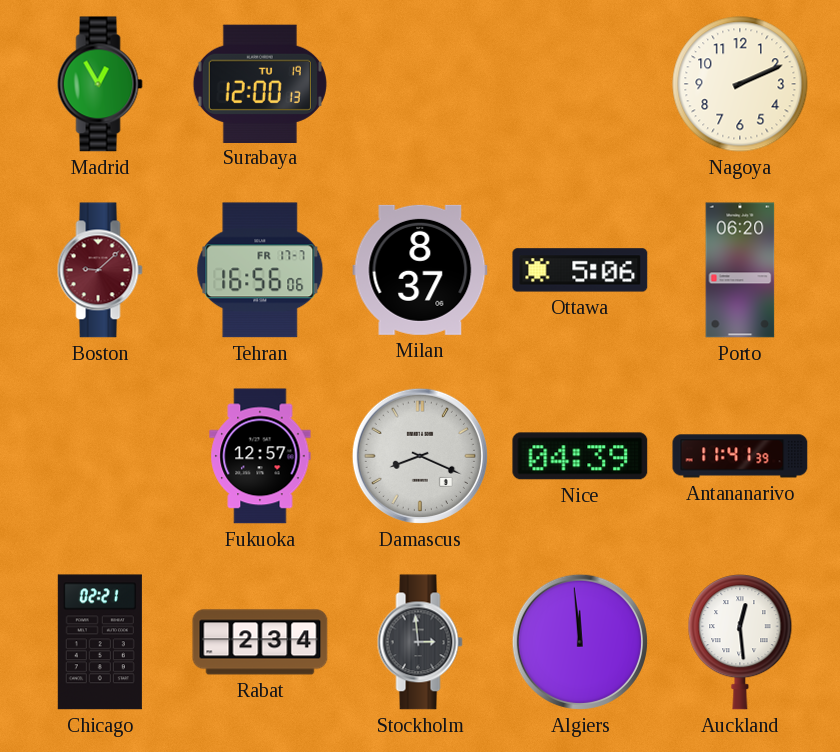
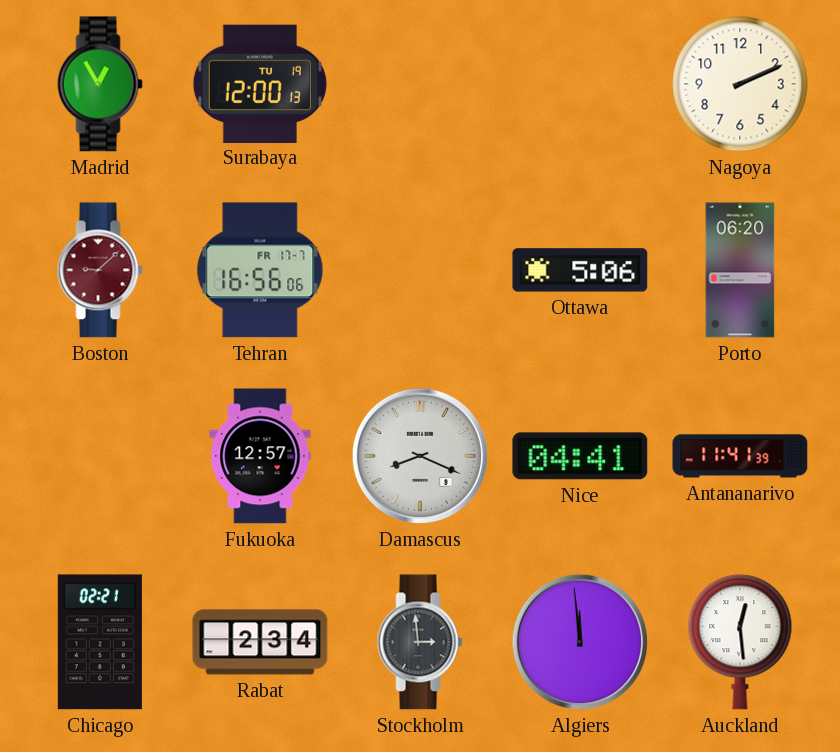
Milan: 8:37 -> none
Nice: 04:39 -> 04:41
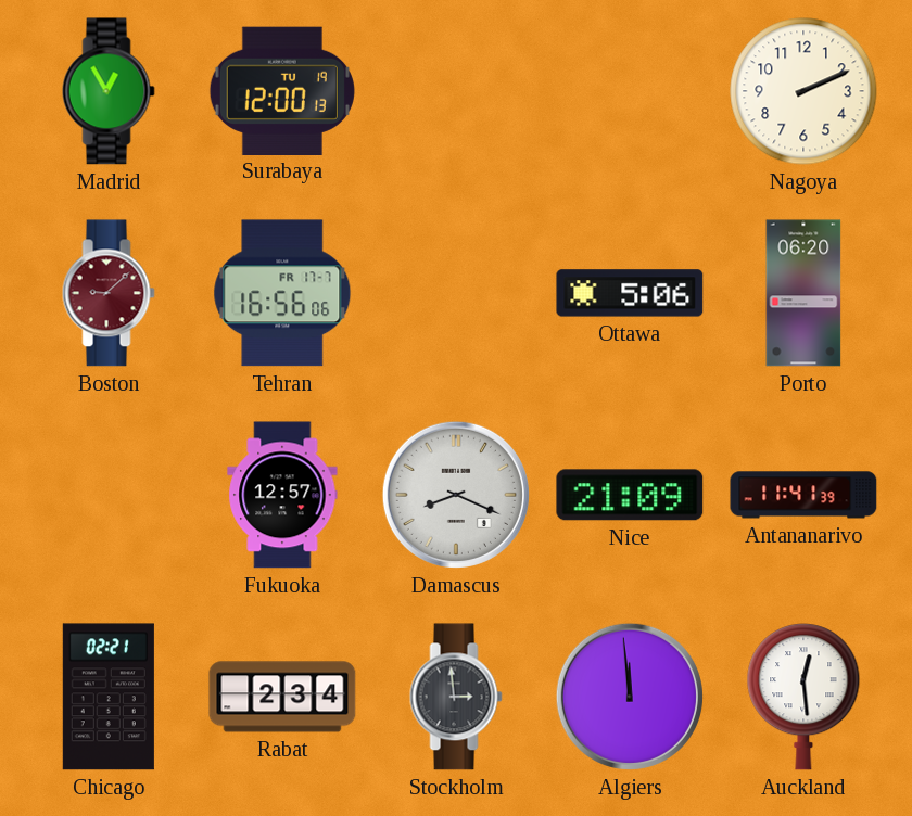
Nice: 04:41 -> 21:09
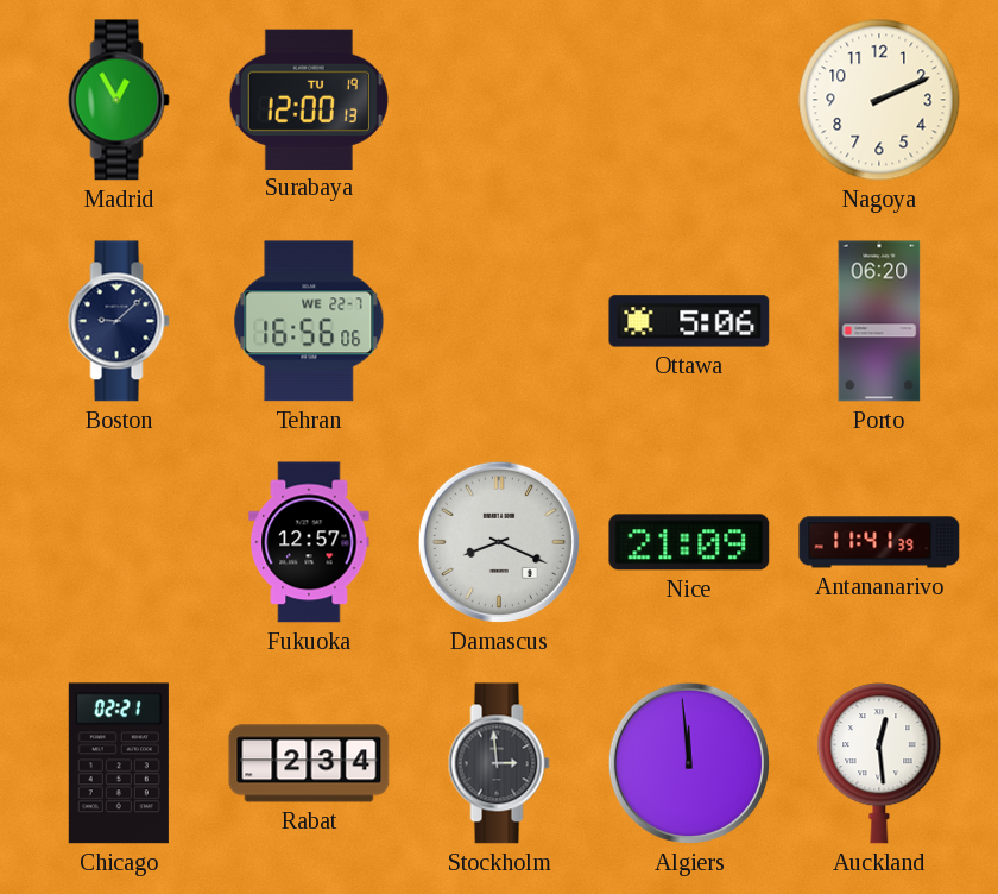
Boston dial: burgundy -> navy
Tehran date: FR 17-7 -> WE 22-7
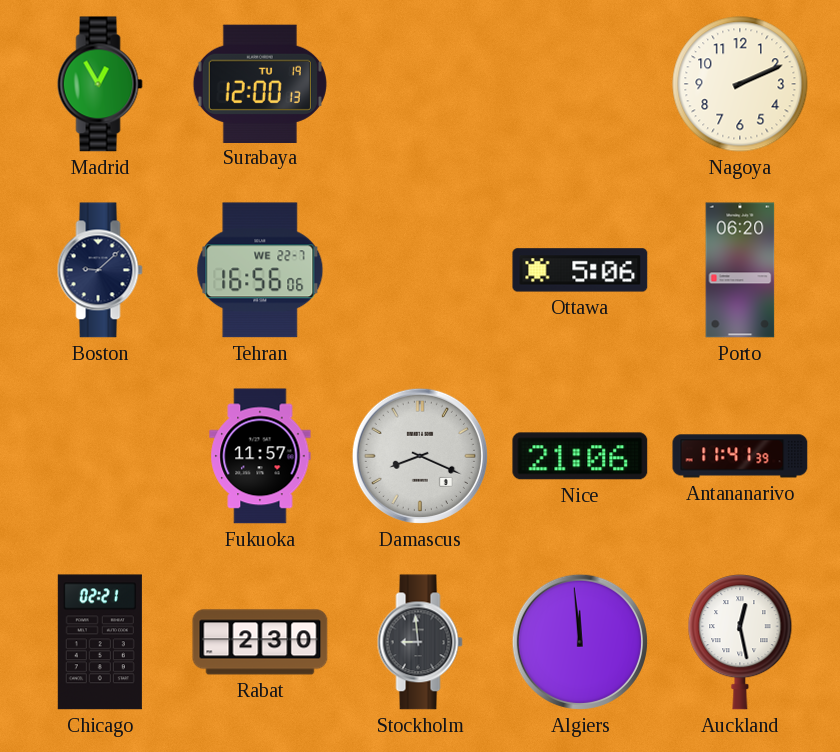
Fukuoka: 12:57 -> 11:57
Nice: 21:09 -> 21:06
Rabat: 2:34 -> 2:30
Stockholm: 2:59 -> 8:59
Auckland: 12:29 -> 12:28
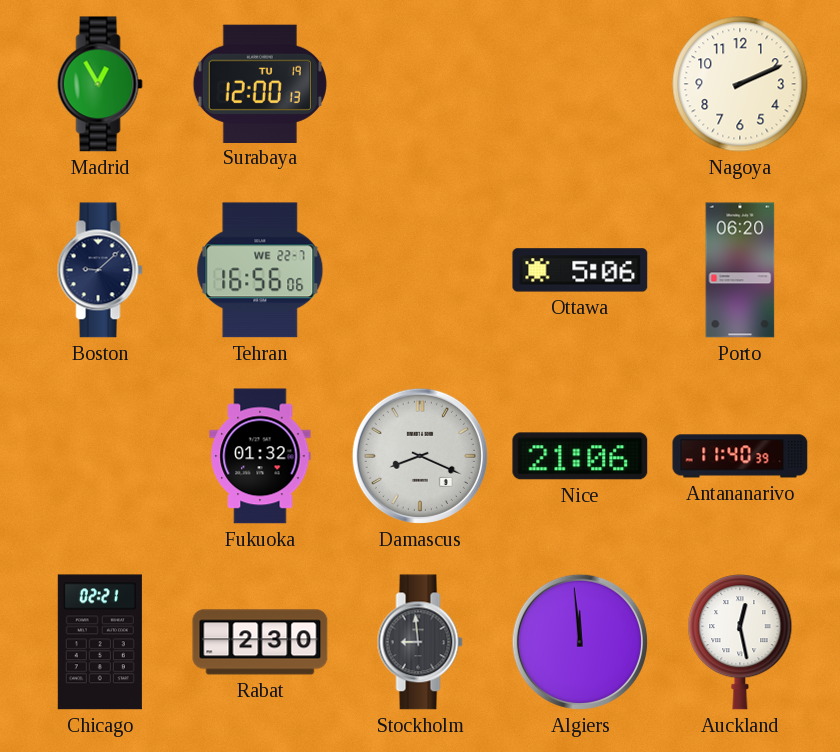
Fukuoka: 11:57 -> 01:32
Antananarivo: 11:41 -> 11:40
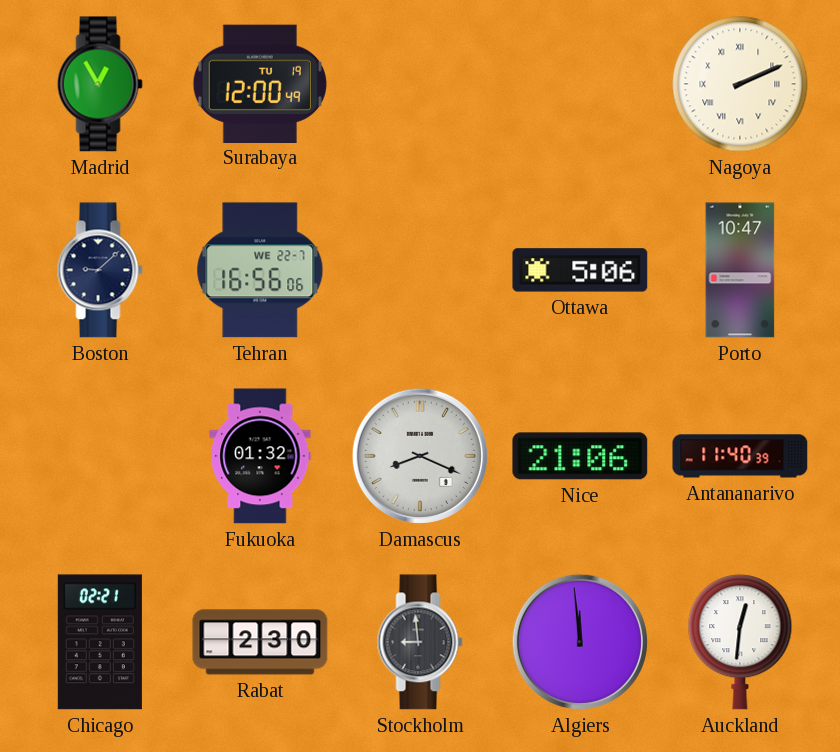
Surabaya: 12:00:13 -> 12:00:49
Nagoya numerals: Arabic -> Roman
Porto: 06:20 -> 10:47
Auckland: 12:28 -> 12:31
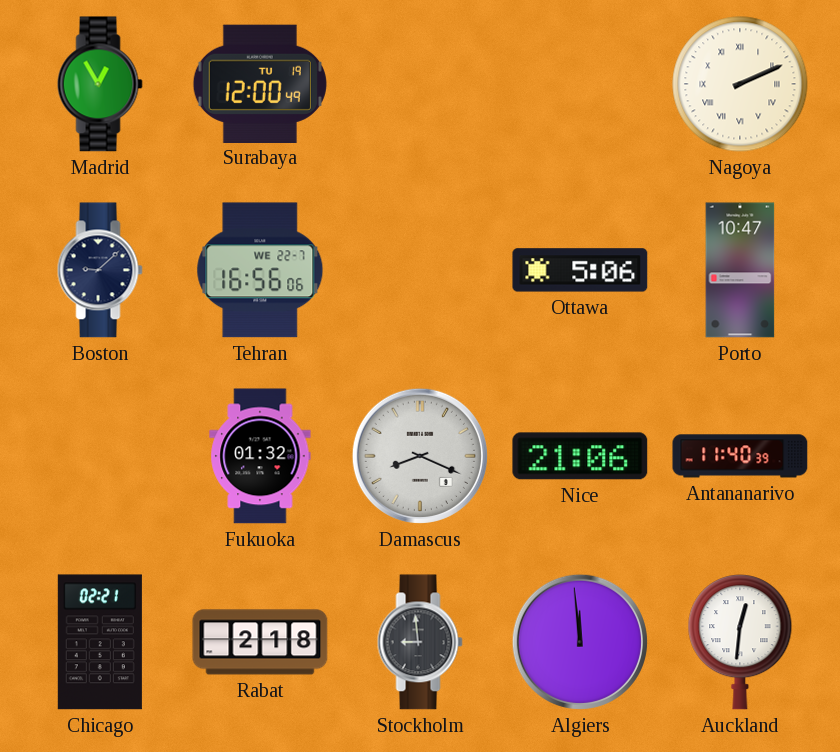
Rabat: 2:30 -> 2:18
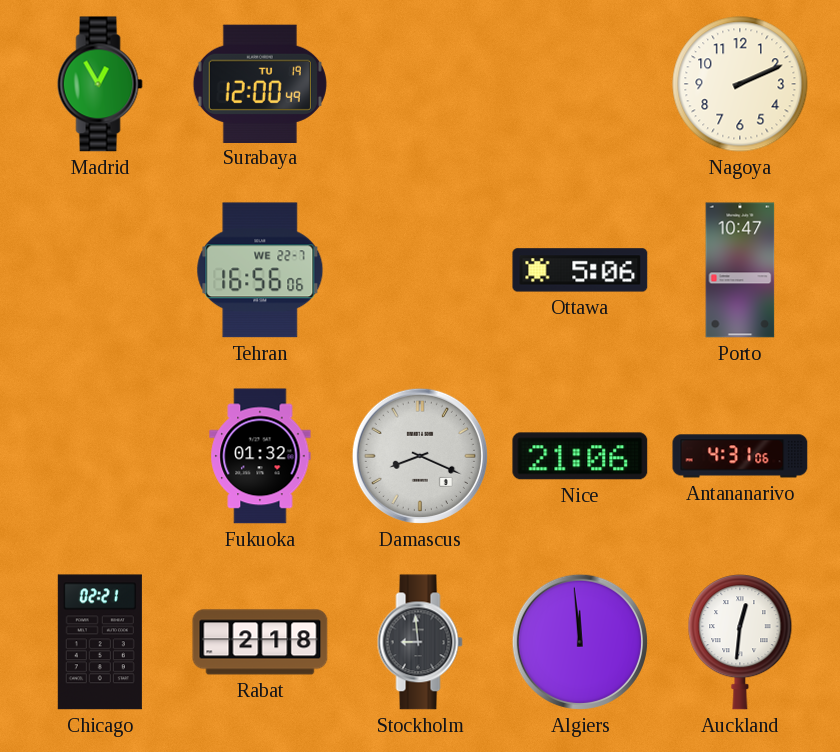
Nagoya numerals: Roman -> Arabic
Boston: 9:08 -> none
Antananarivo: 11:40 -> 4:31
